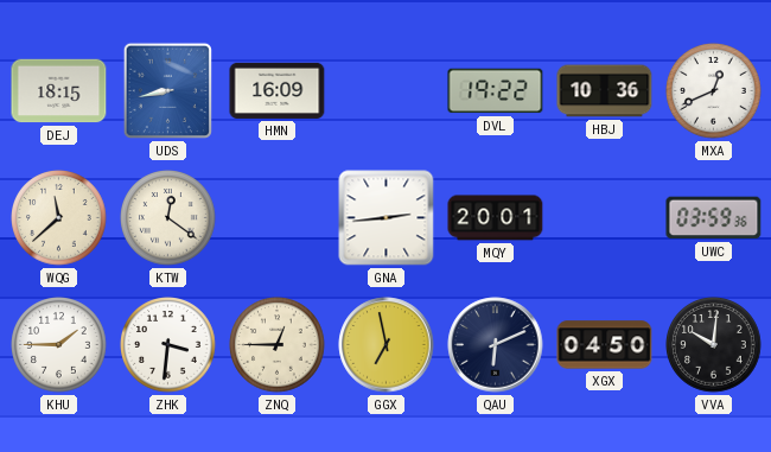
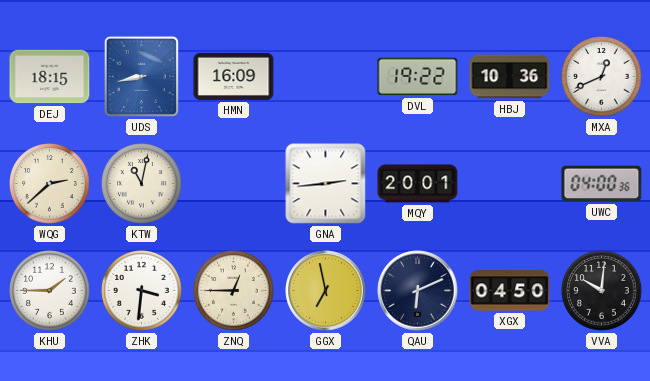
WQG: 11:38 -> 2:38
KTW: 12:21 -> 11:02
UWC: 03:59 -> 04:00
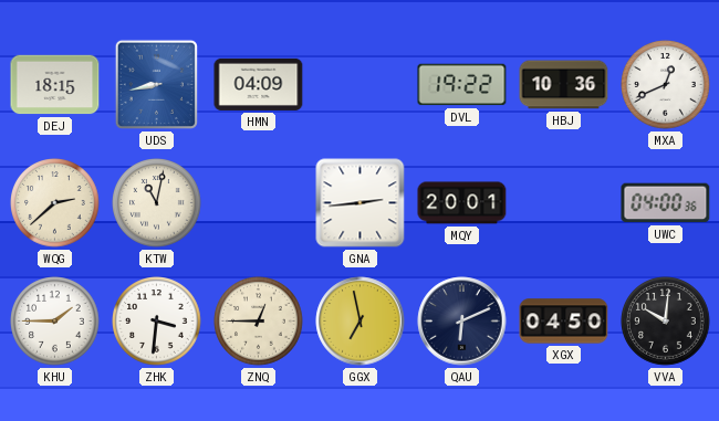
HMN: 16:09 -> 04:09
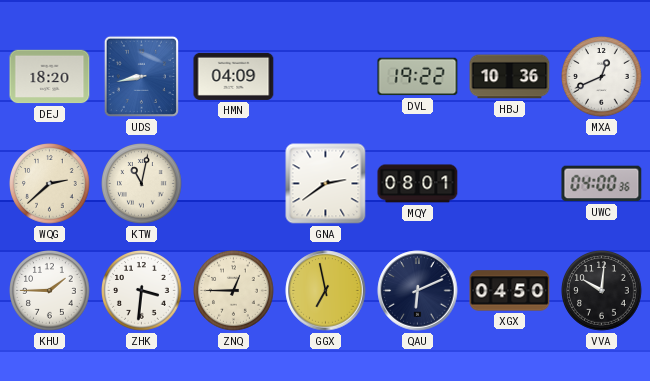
DEJ: 18:15 -> 18:20
GNA: 2:44 -> 2:39
MQY: 20:01 -> 08:01
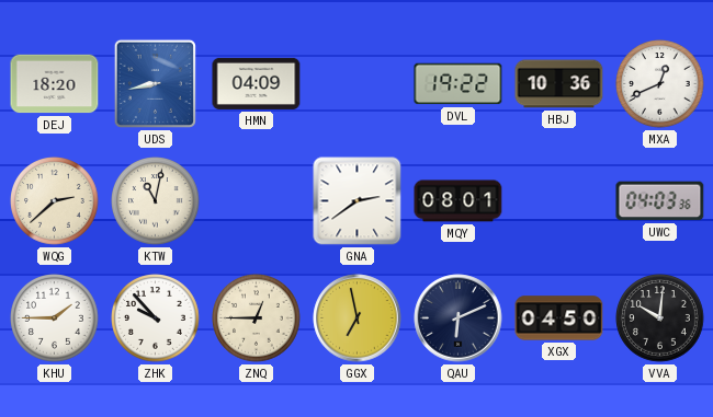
UWC: 04:00 -> 04:03
ZHK: 3:31 -> 9:53
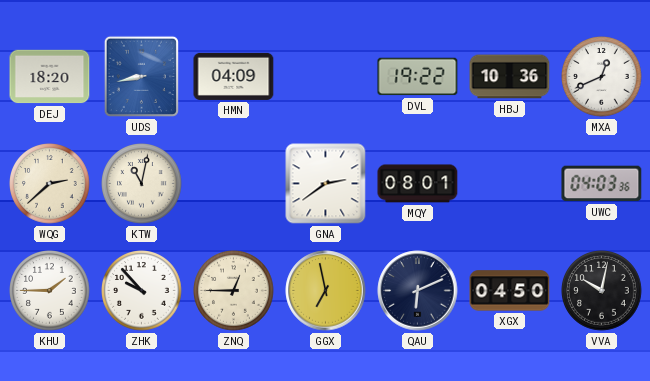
VVA: 10:01 -> 10:02
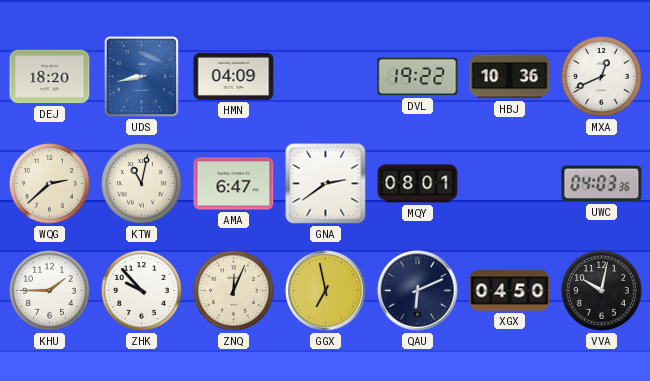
AMA: none -> 6:47
ZNQ: 12:45 -> 12:04
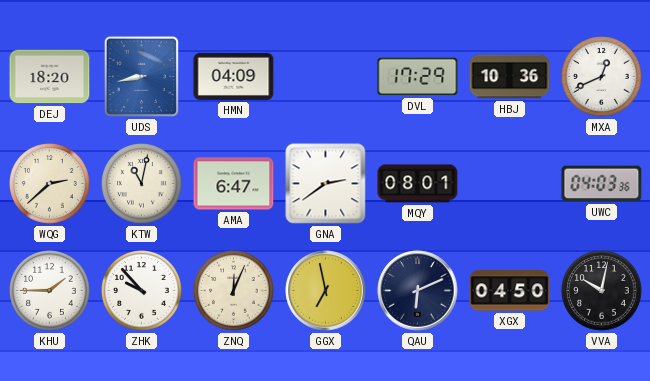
DVL: 19:22 -> 17:29
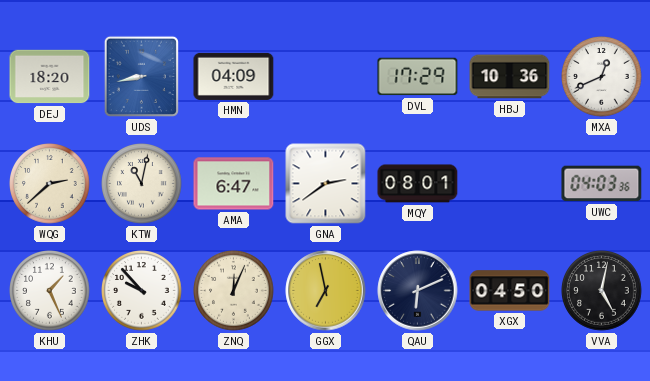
KHU: 1:45 -> 1:26
VVA: 10:02 -> 5:02
